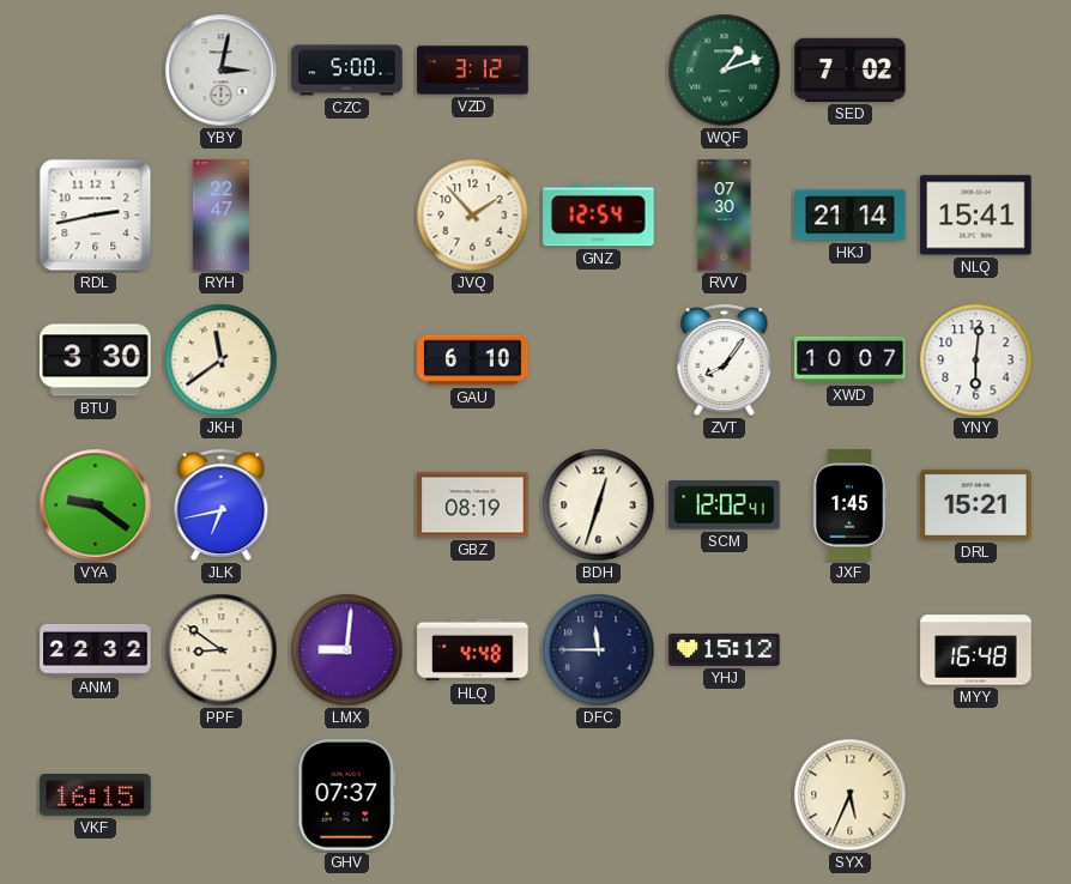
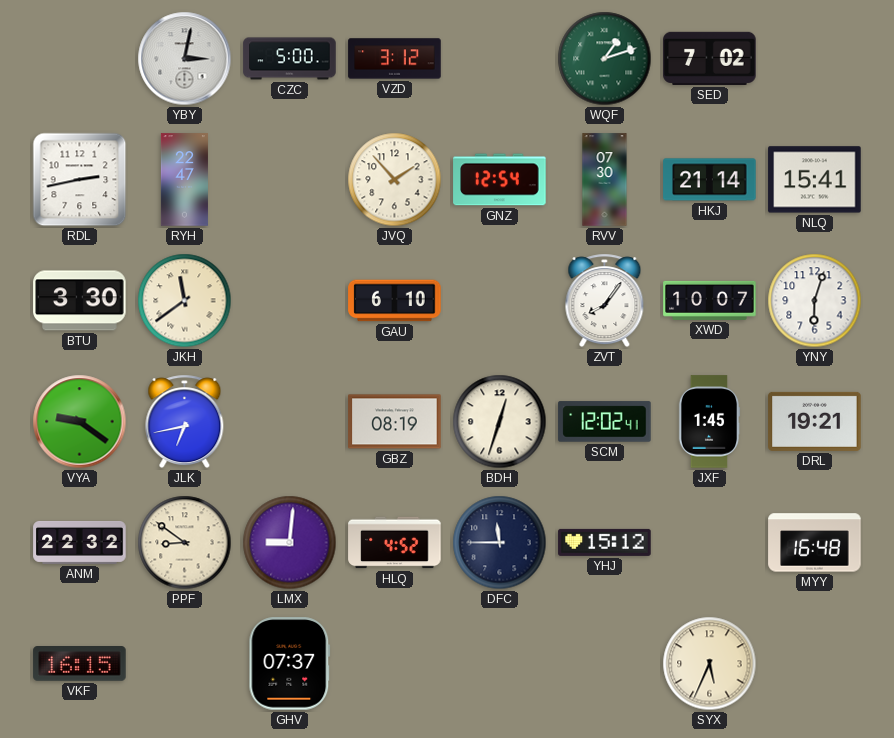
YNY: 6:01 -> 6:03
DRL: 15:21 -> 19:21
HLQ: 4:48 -> 4:52
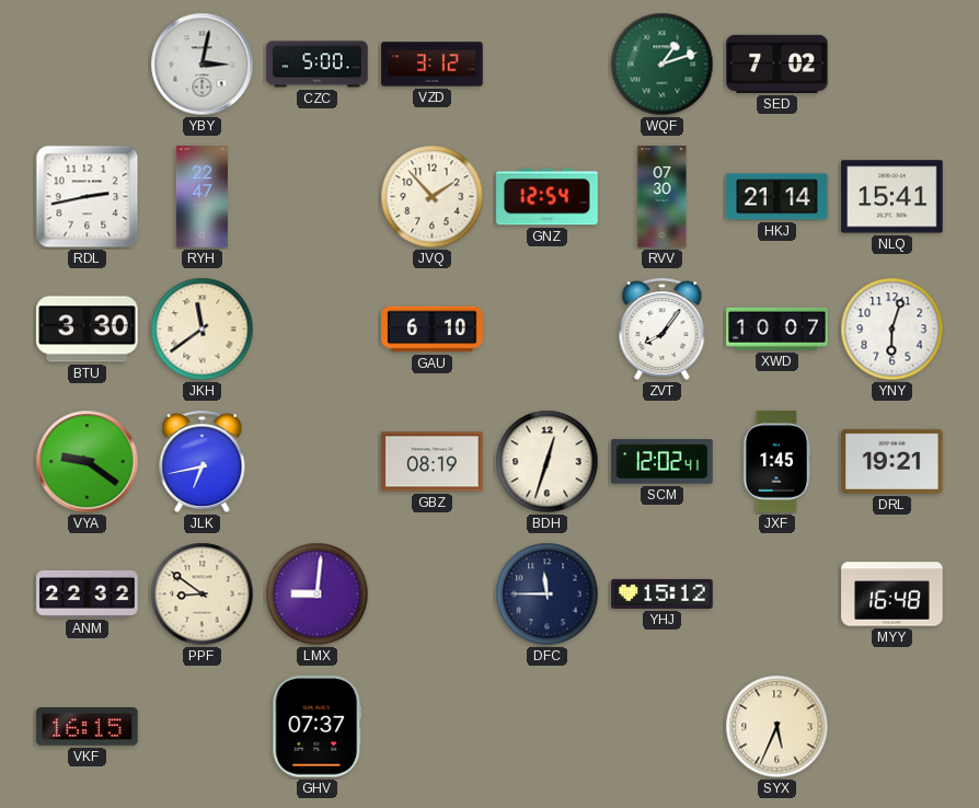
HLQ: 4:52 -> none
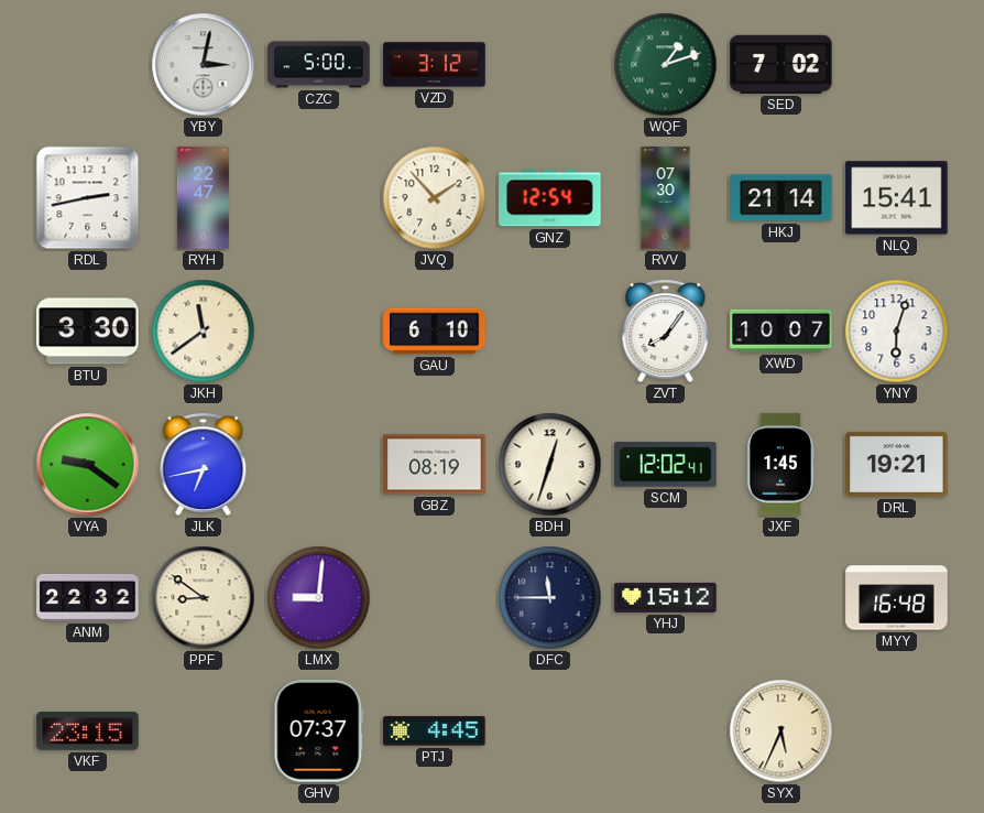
VKF: 16:15 -> 23:15
PTJ: none -> 4:45
